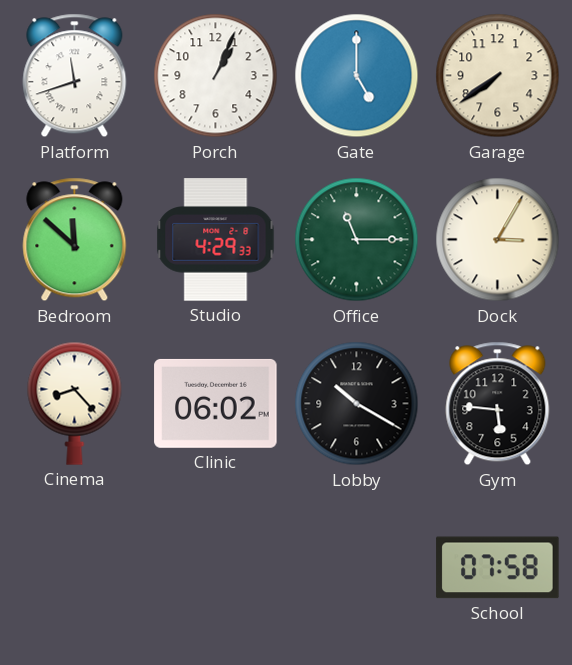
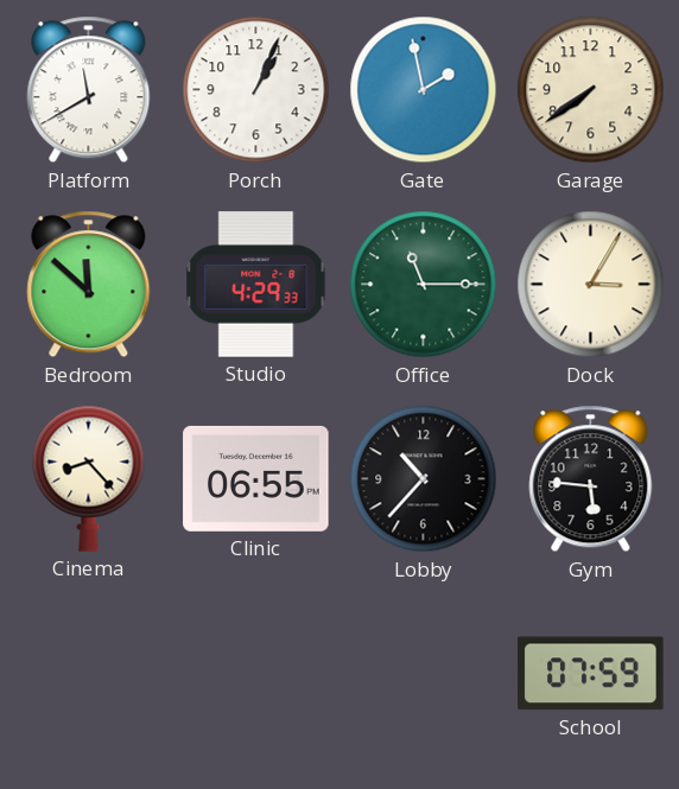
Platform: 11:42 -> 11:40
Gate: 5:00 -> 1:58
Clinic: 06:02 -> 06:55
Lobby: 10:20 -> 10:37
School: 07:58 -> 07:59
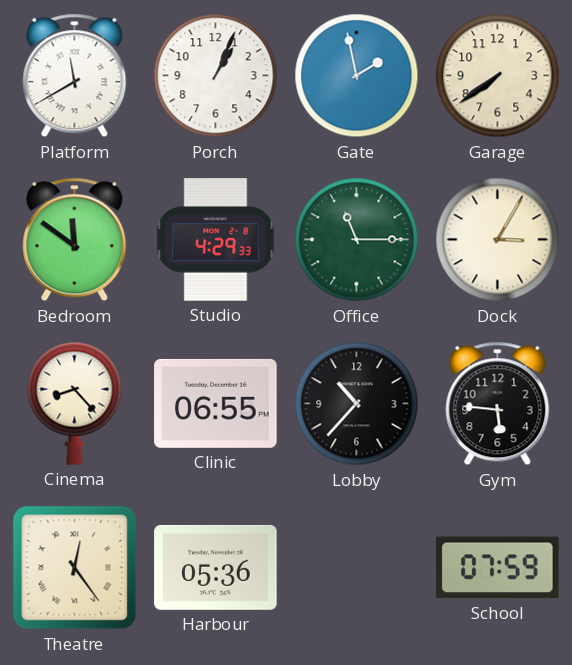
Bedroom: 11:52 -> 11:51
Theatre: none -> 12:24
Harbour: none -> 05:36
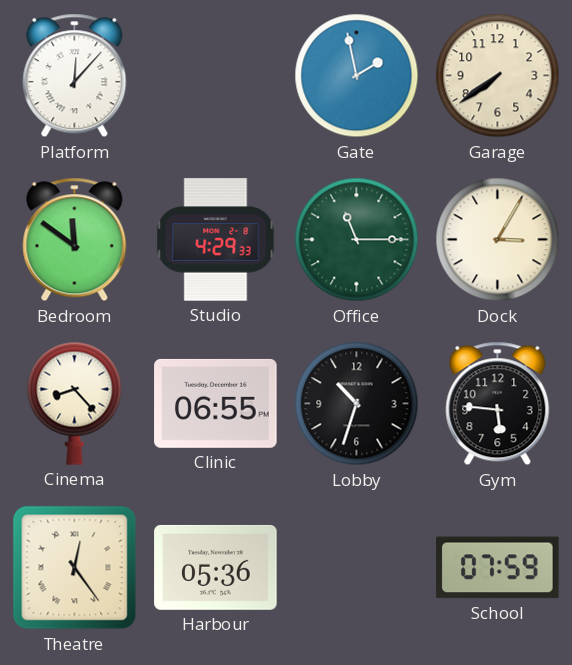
Platform: 11:40 -> 12:07
Porch: 1:04 -> none
Lobby: 10:37 -> 10:33
